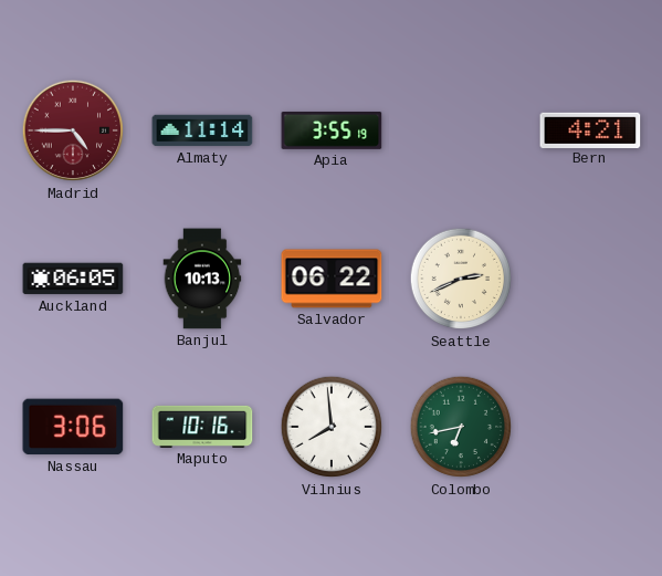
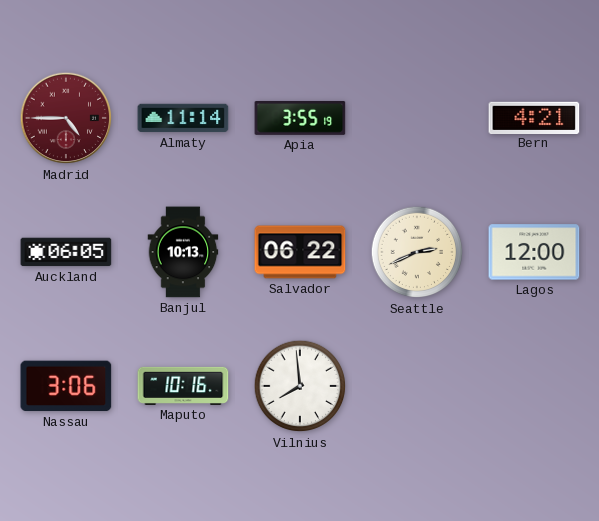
Lagos: none -> 12:00
Colombo: 6:43 -> none
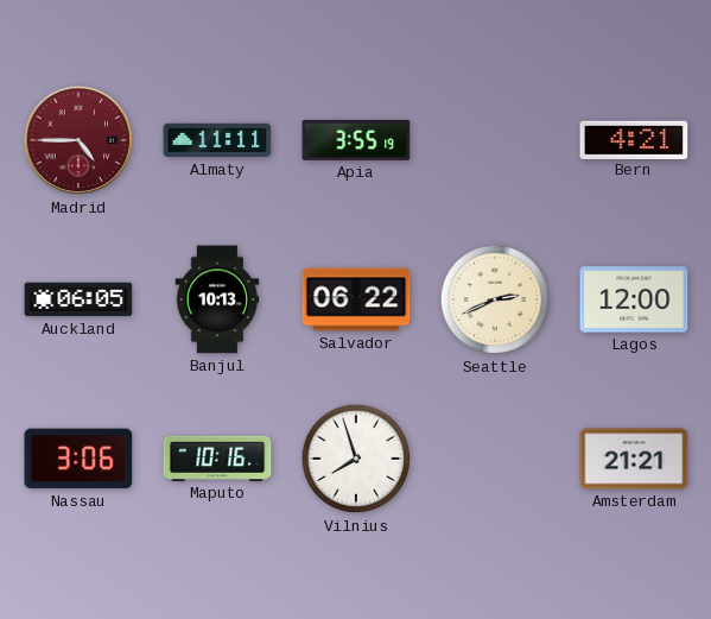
Almaty: 11:14 -> 11:11
Vilnius: 7:59 -> 7:57
Amsterdam: none -> 21:21
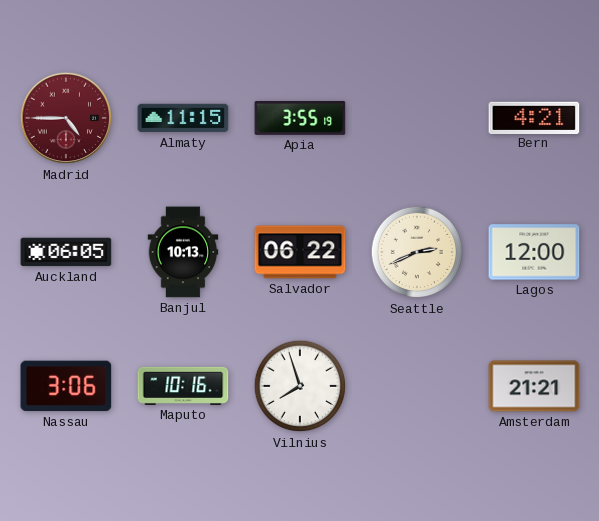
Almaty: 11:11 -> 11:15
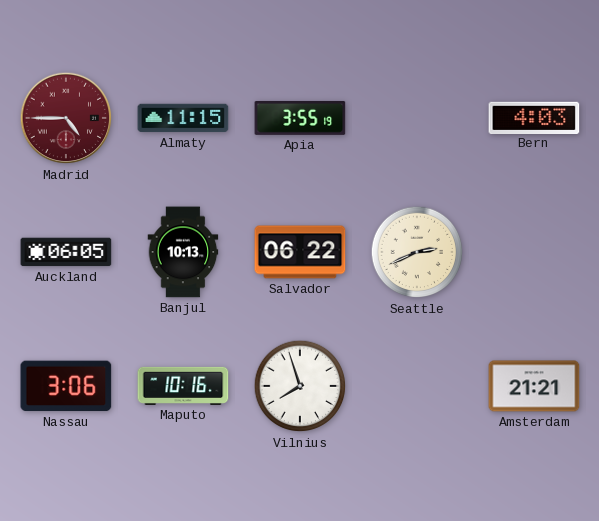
Bern: 4:21 -> 4:03
Lagos: 12:00 -> none
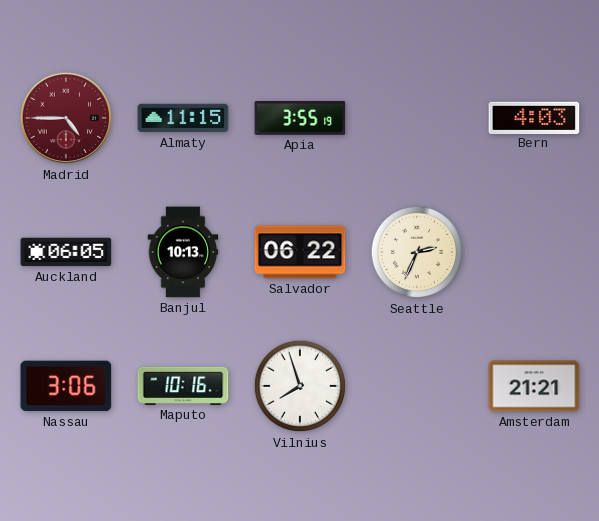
Seattle: 2:41 -> 2:34
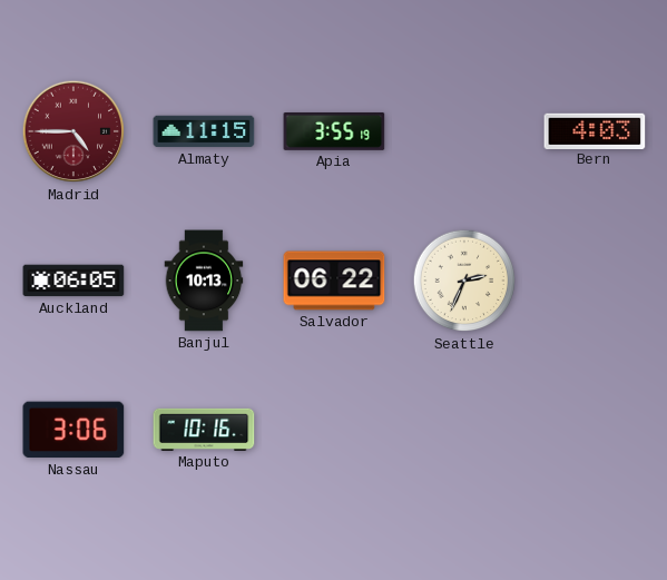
Vilnius: 7:57 -> none
Amsterdam: 21:21 -> none
